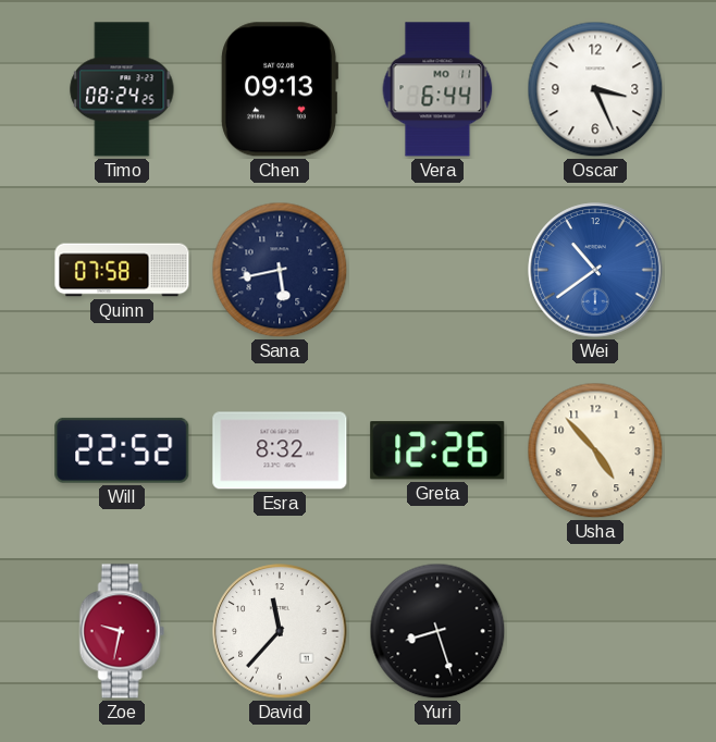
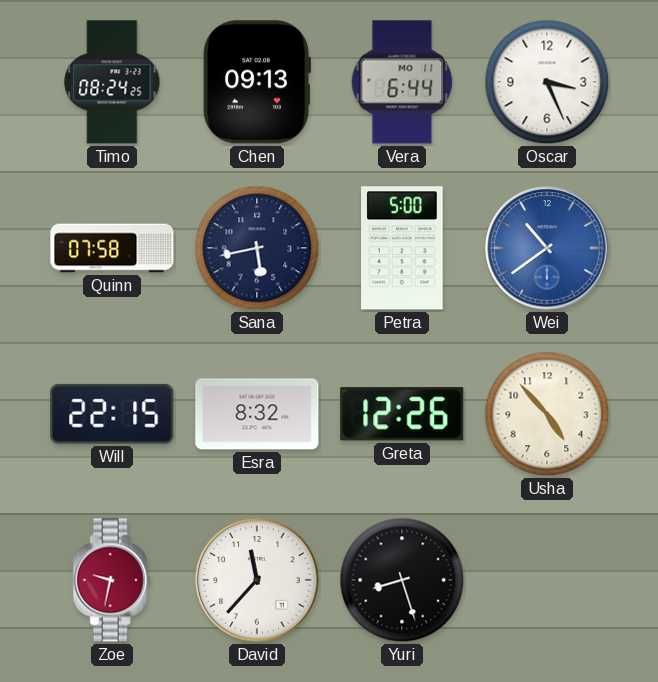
Petra: none -> 5:00
Will: 22:52 -> 22:15
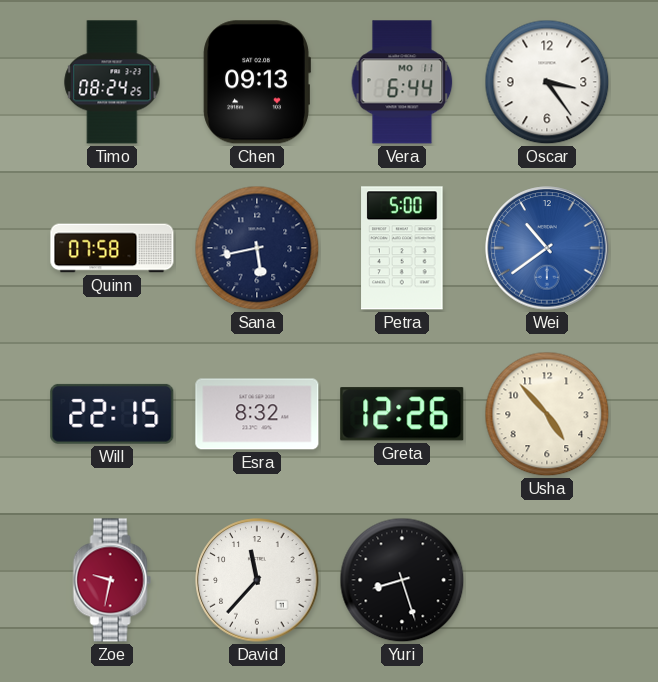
Oscar: 3:26 -> 3:24
